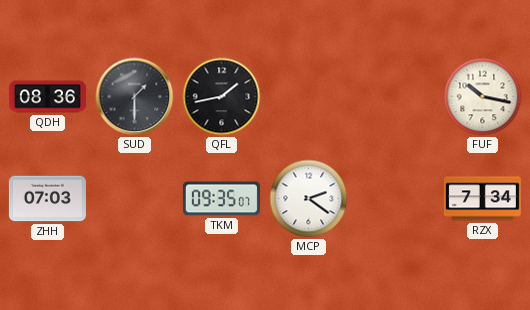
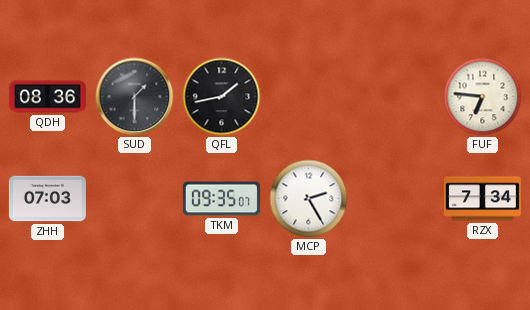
FUF: 10:17 -> 6:46
MCP: 2:21 -> 2:25
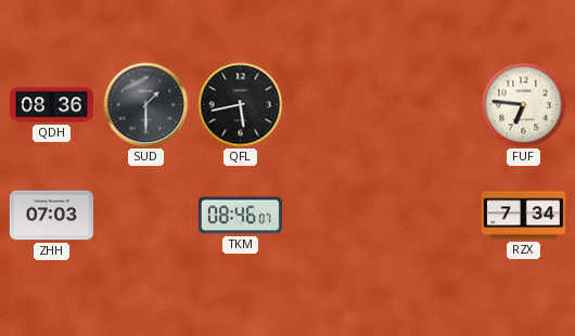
QFL: 1:43 -> 5:43
TKM: 09:35 -> 08:46
MCP: 2:25 -> none
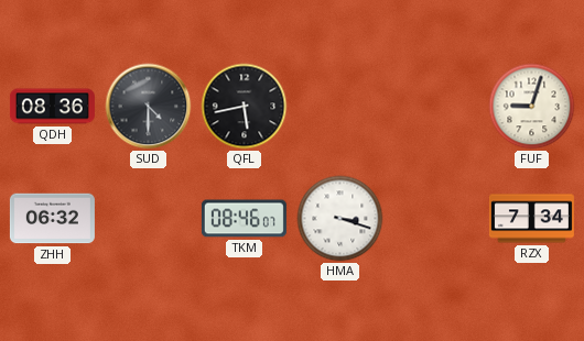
SUD: 1:30 -> 4:30
FUF: 6:46 -> 9:03
ZHH: 07:03 -> 06:32
HMA: none -> 3:18
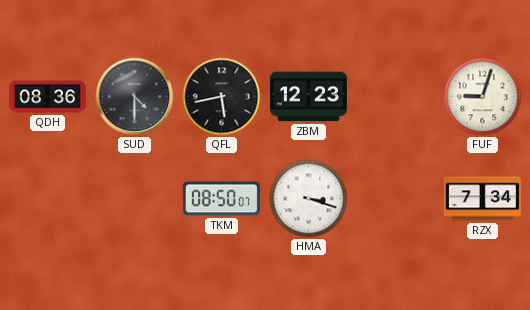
ZBM: none -> 12:23
ZHH: 06:32 -> none
TKM: 08:46 -> 08:50
